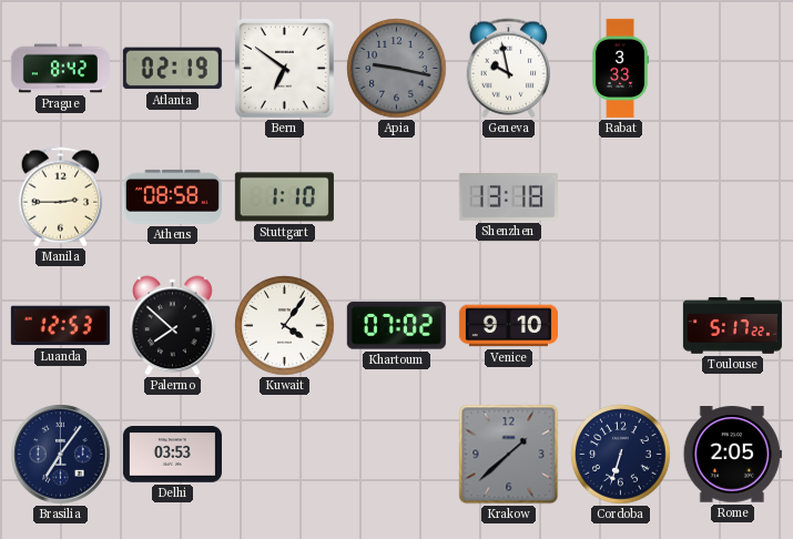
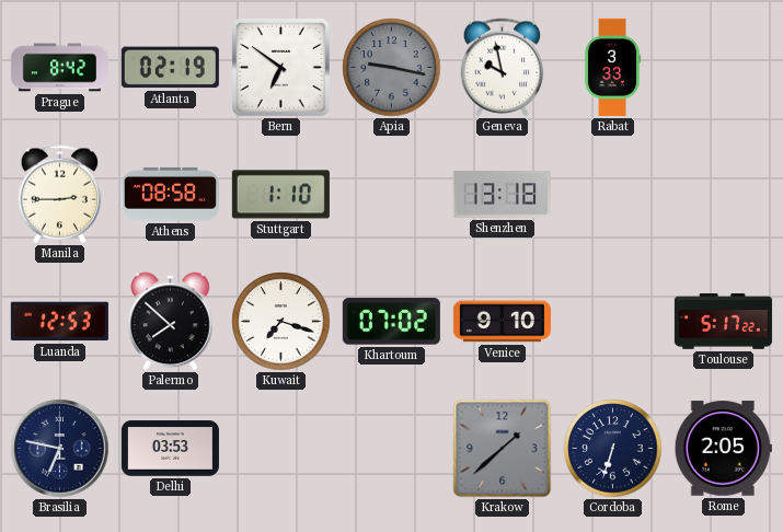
Kuwait: 4:06 -> 7:18
Brasilia: 7:06 -> 6:47
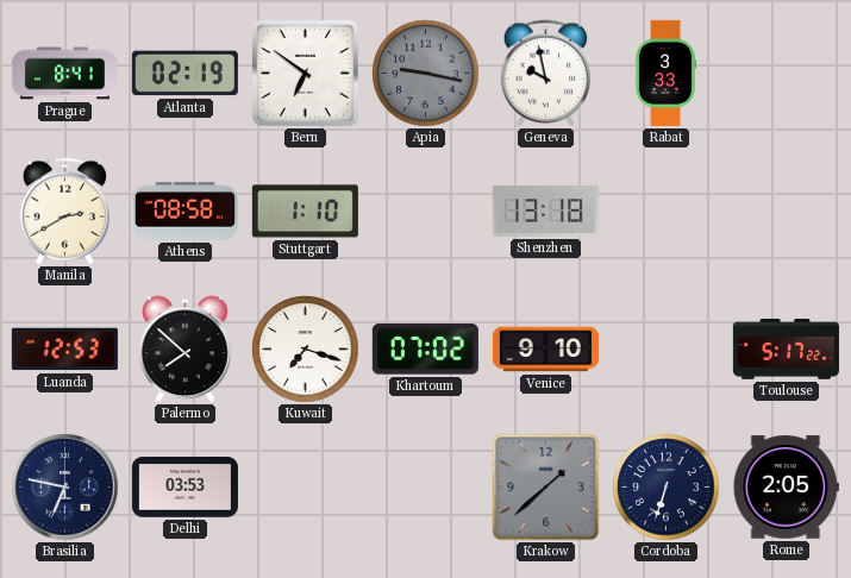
Prague: 8:42 -> 8:41
Manila: 2:45 -> 2:40
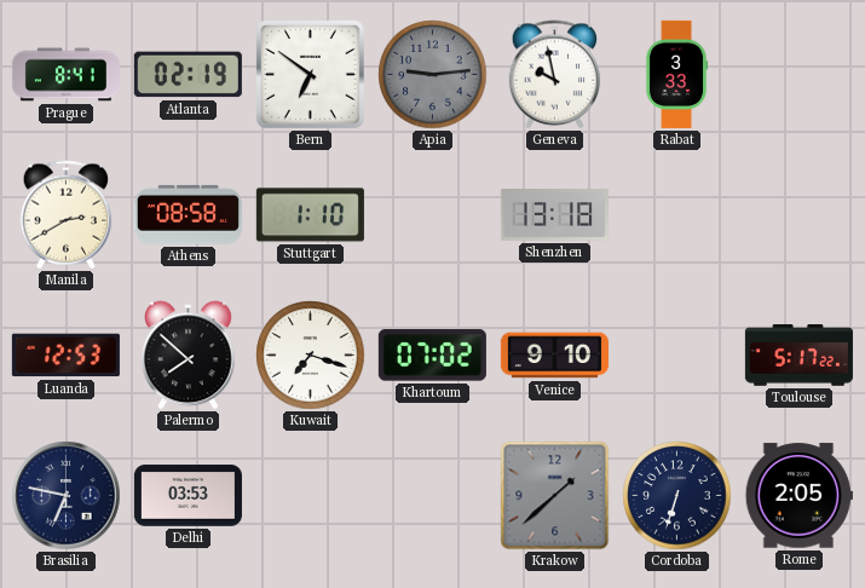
Apia: 9:17 -> 9:14
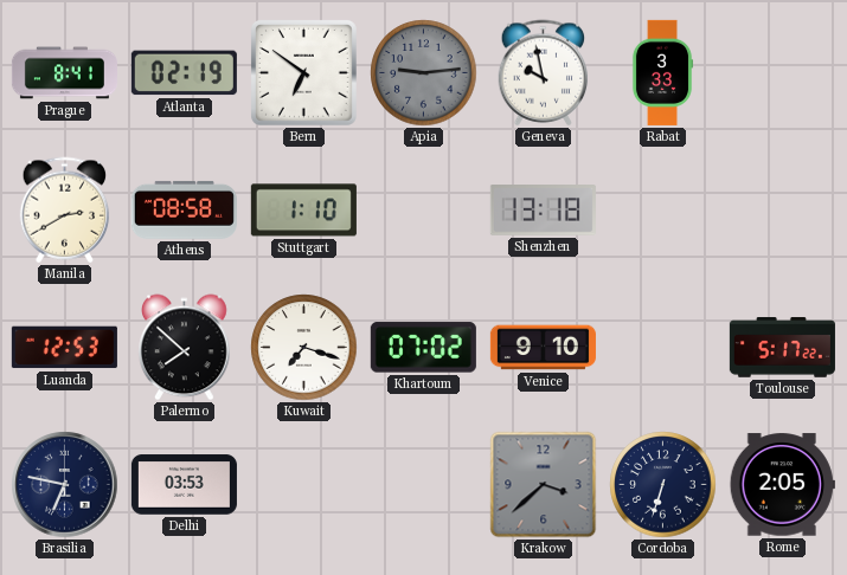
Krakow: 1:38 -> 3:38
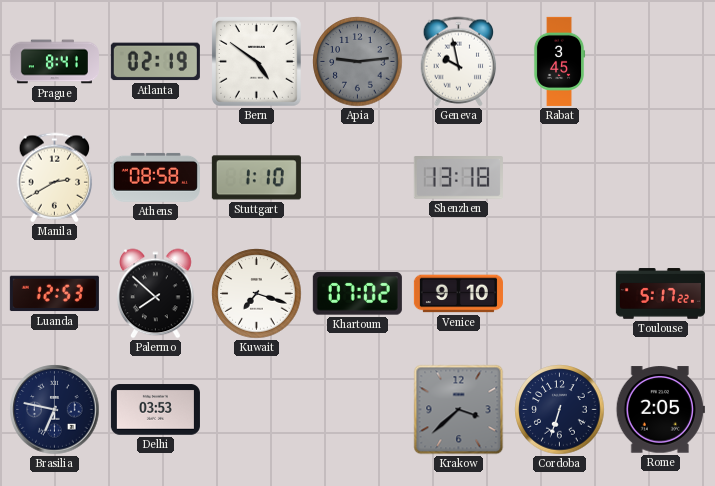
Bern: 6:51 -> 4:51
Rabat: 3:33 -> 3:45
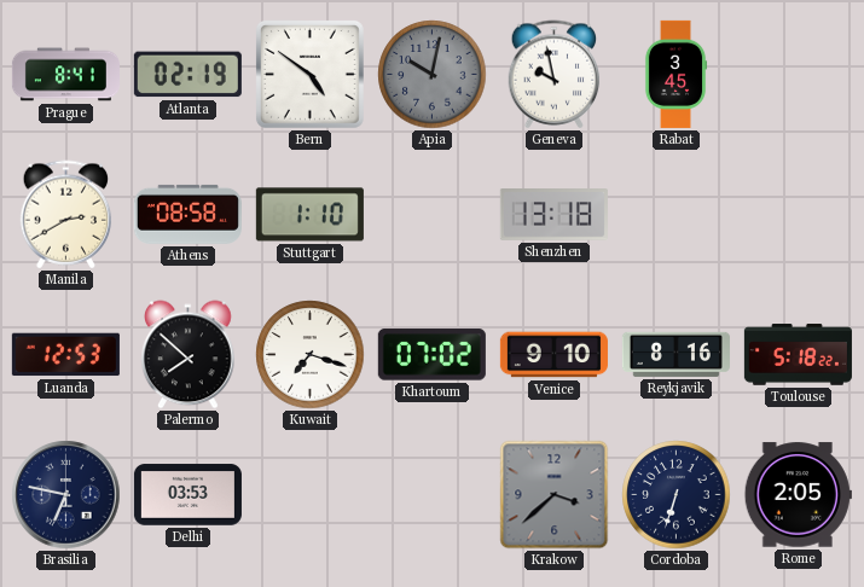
Apia: 9:14 -> 10:02
Reykjavik: none -> 8:16
Toulouse: 5:17 -> 5:18
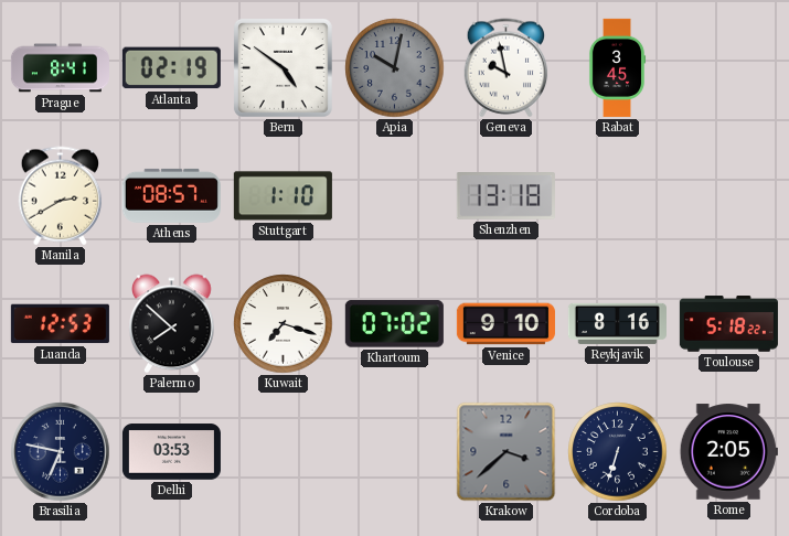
Athens: 08:58 -> 08:57
